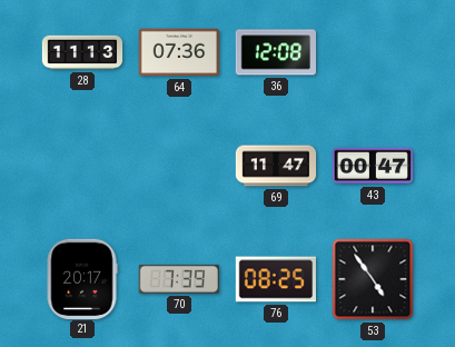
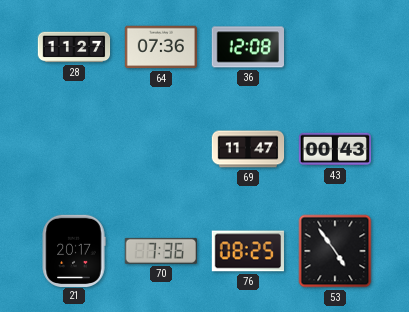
28: 11:13 -> 11:27
43: 00:47 -> 00:43
70: 7:39 -> 7:36
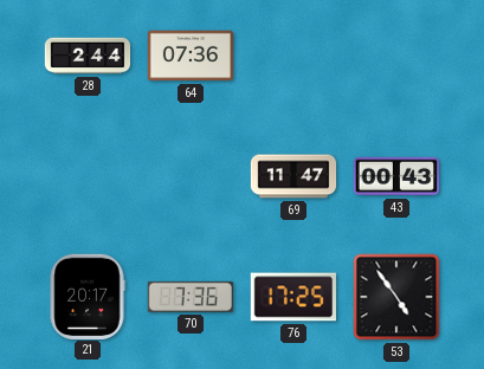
28: 11:27 -> 2:44
36: 12:08 -> none
76: 08:25 -> 17:25
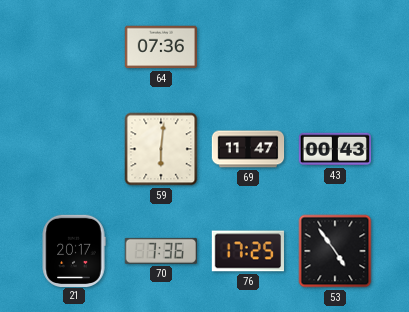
28: 2:44 -> none
59: none -> 6:01
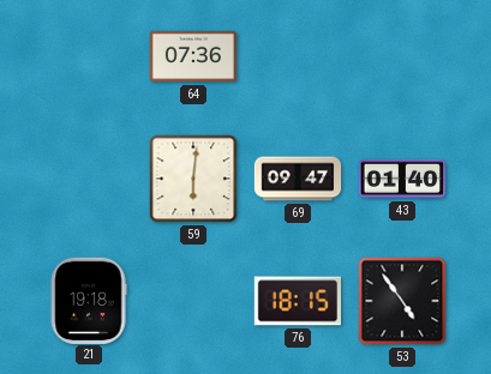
69: 11:47 -> 09:47
43: 00:43 -> 01:40
21: 20:17 -> 19:18
70: 7:36 -> none
76: 17:25 -> 18:15
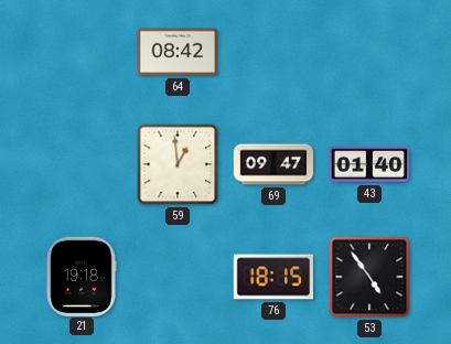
64: 07:36 -> 08:42
59: 6:01 -> 12:59
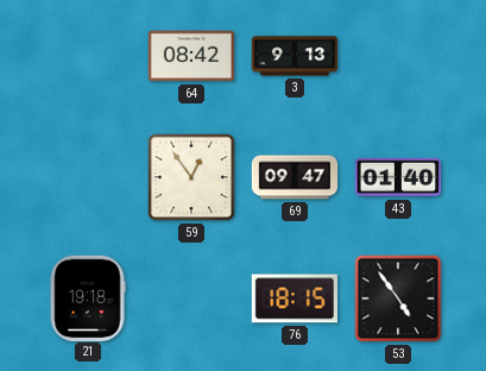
3: none -> 9:13
59: 12:59 -> 12:54
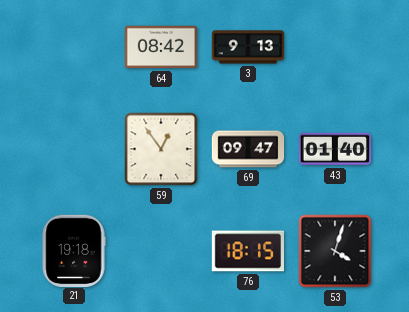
53: 4:54 -> 4:03
